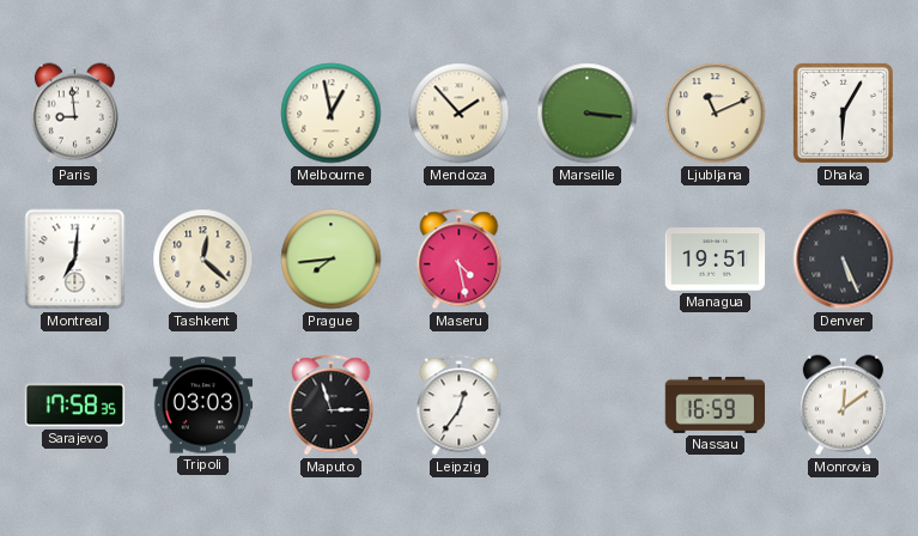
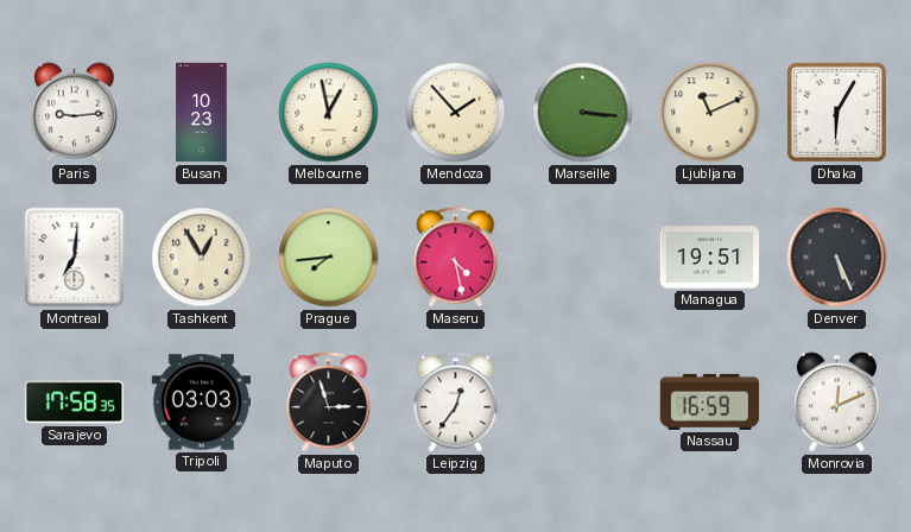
Paris: 8:59 -> 9:14
Busan: none -> 10:23
Tashkent: 12:22 -> 12:55
Monrovia: 12:09 -> 12:11
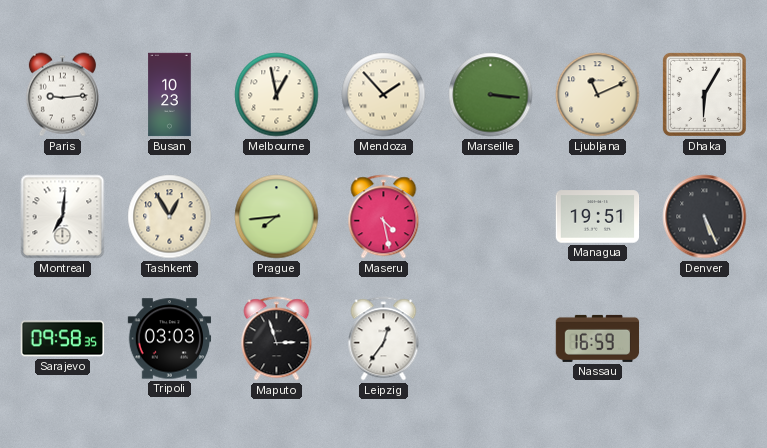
Sarajevo: 17:58 -> 09:58
Monrovia: 12:11 -> none
